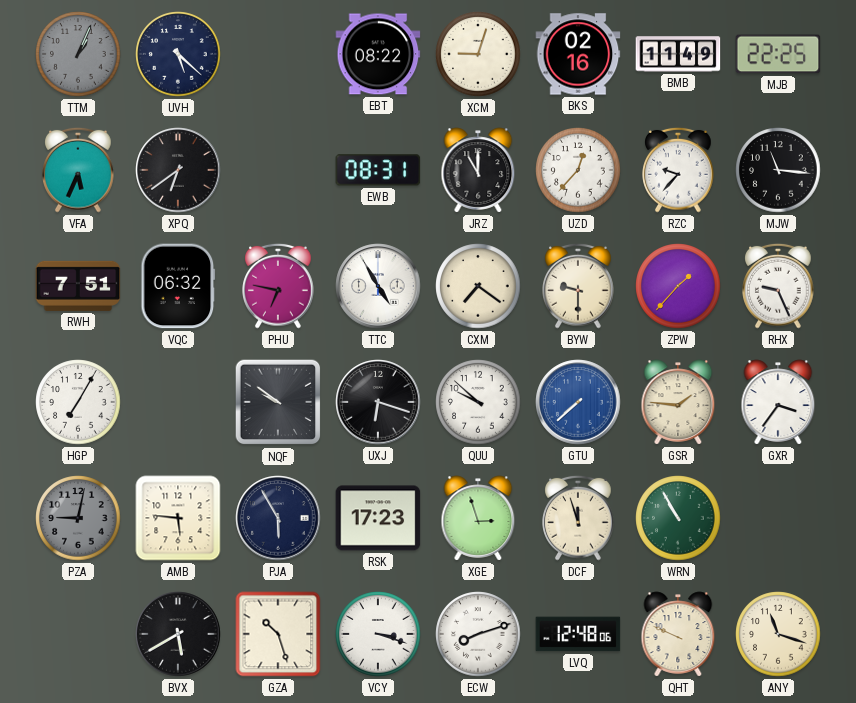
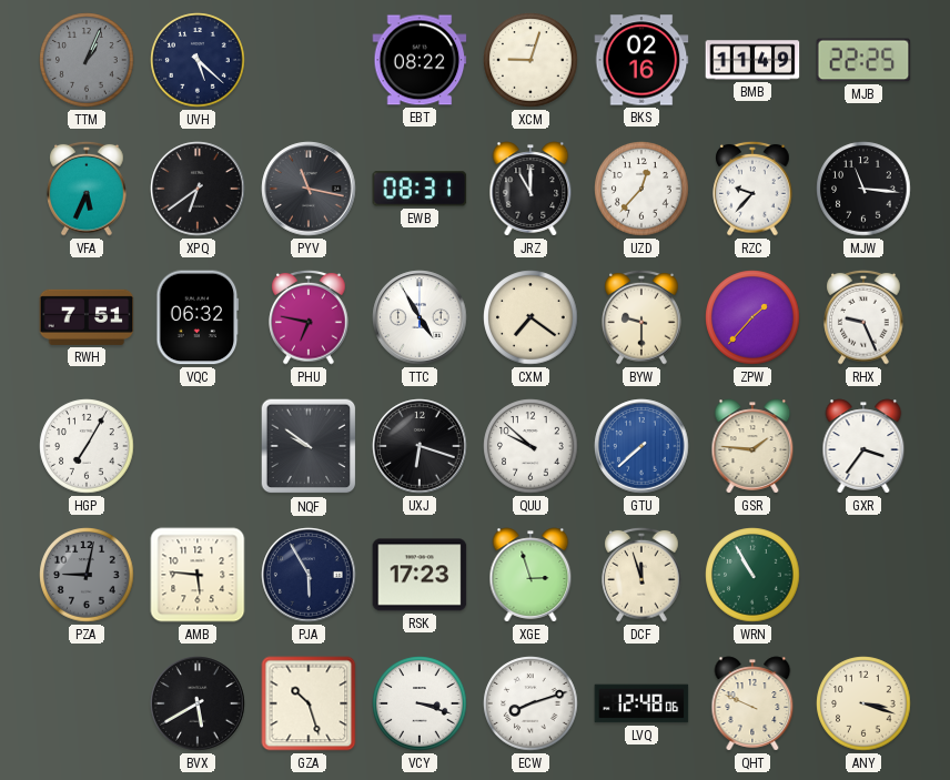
PYV: none -> 11:17
ANY: 11:18 -> 3:18
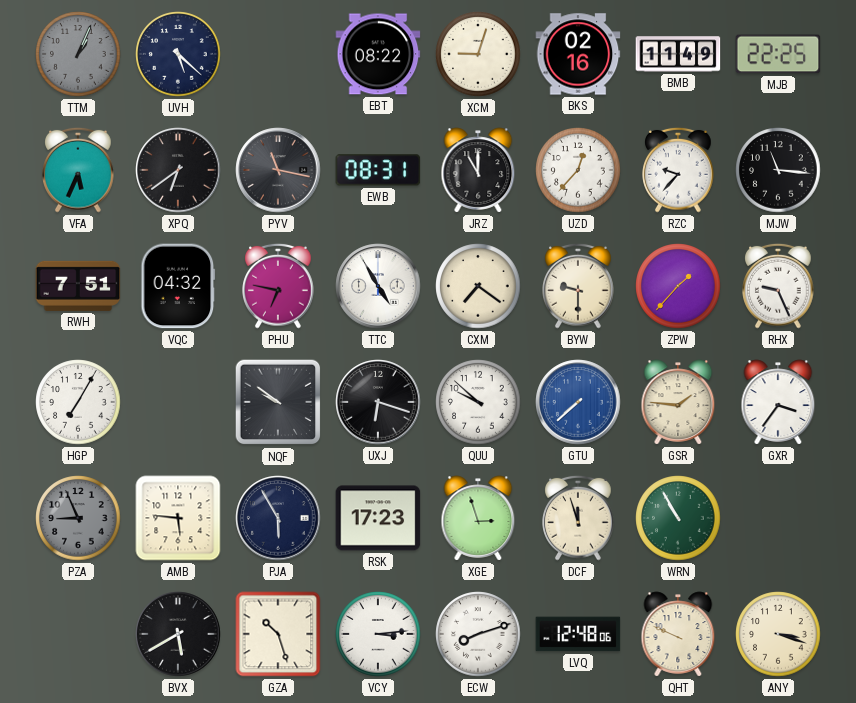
VQC: 06:32 -> 04:32
PZA: 9:02 -> 8:56
VCY: 3:18 -> 3:14
